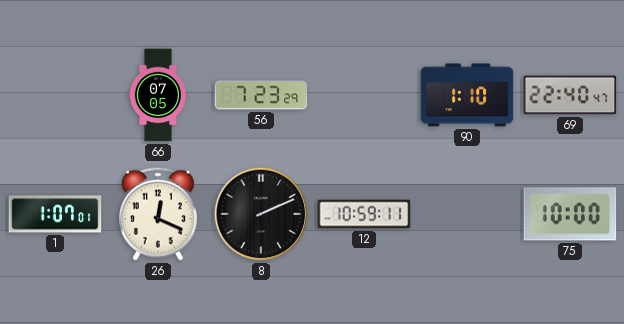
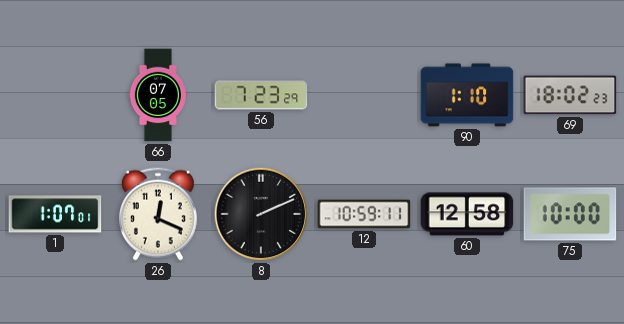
69: 22:40 -> 18:02
60: none -> 12:58
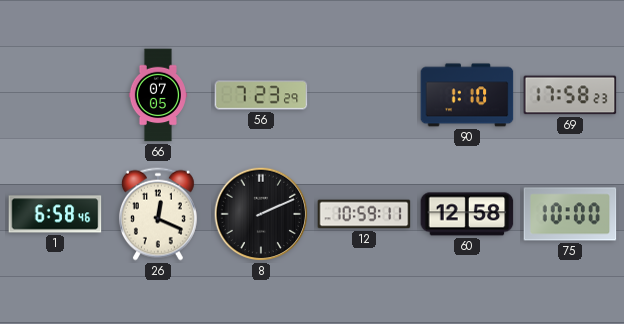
69: 18:02 -> 17:58
1: 1:07 -> 6:58
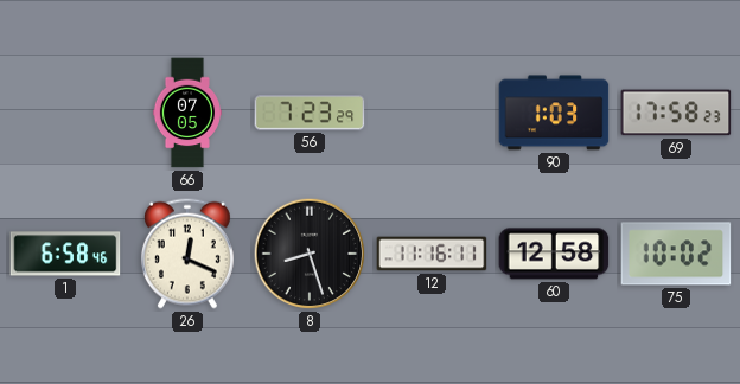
90: 1:10 -> 1:03
8: 2:11 -> 8:27
12: 10:59 -> 11:16
75: 10:00 -> 10:02
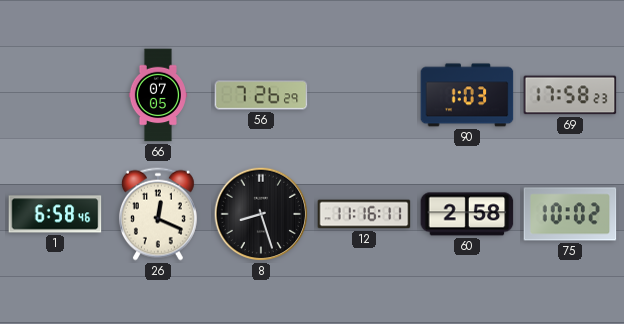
56: 7:23 -> 7:26
60: 12:58 -> 2:58
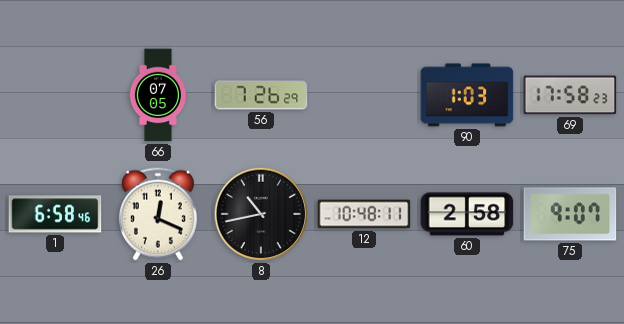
8: 8:27 -> 10:43
12: 11:16 -> 10:48
75: 10:02 -> 9:07
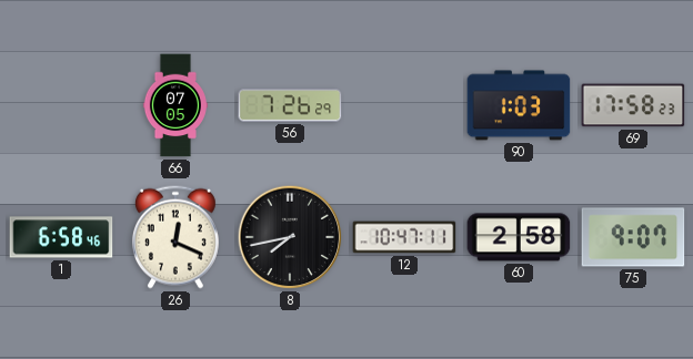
8: 10:43 -> 7:43
12: 10:48 -> 10:47
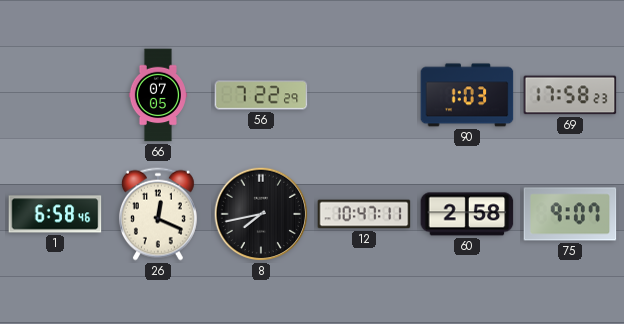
56: 7:26 -> 7:22
